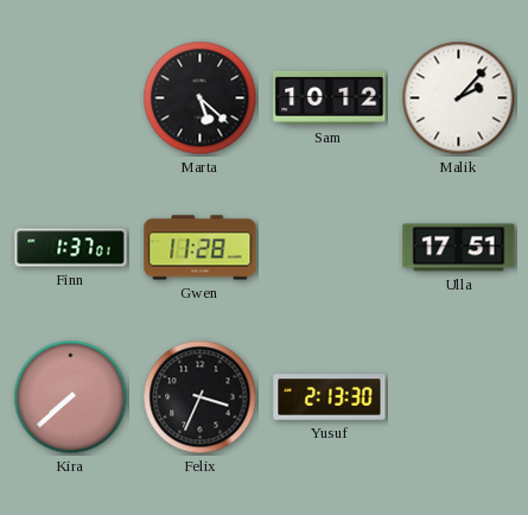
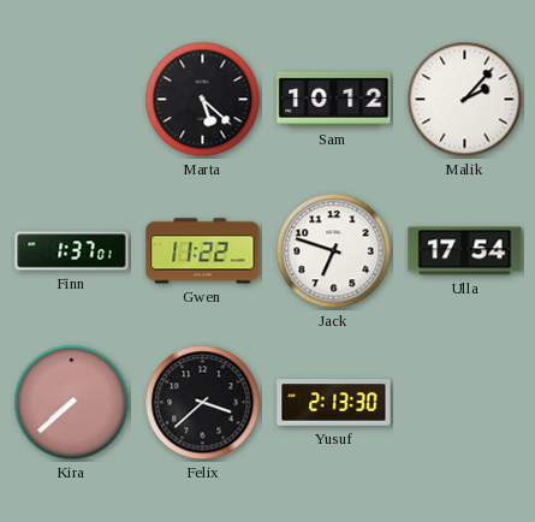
Gwen: 11:28 -> 11:22
Jack: none -> 6:48
Ulla: 17:51 -> 17:54
Felix: 3:34 -> 3:38
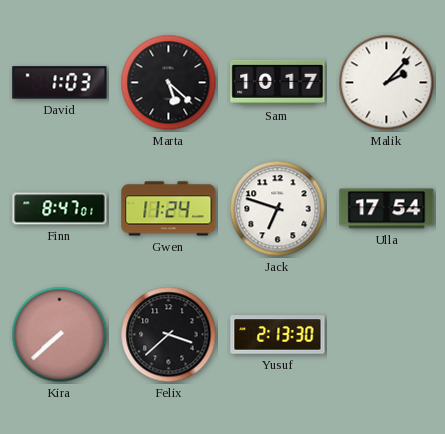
David: none -> 1:03
Sam: 10:12 -> 10:17
Finn: 1:37 -> 8:47
Gwen: 11:22 -> 11:24
